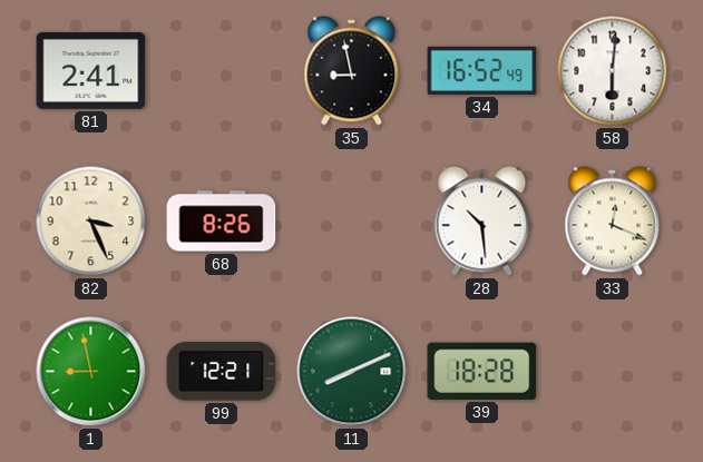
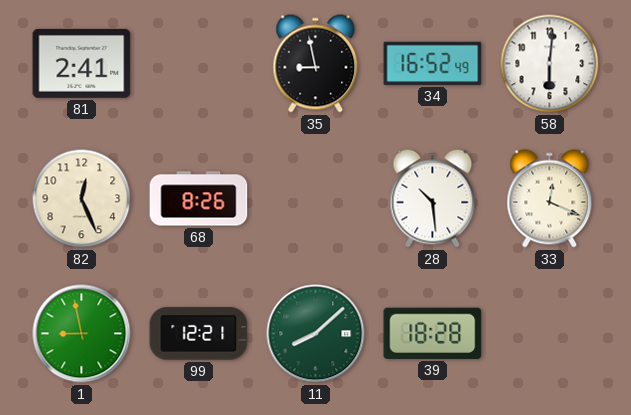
82: 3:26 -> 12:26
11: 8:11 -> 8:08
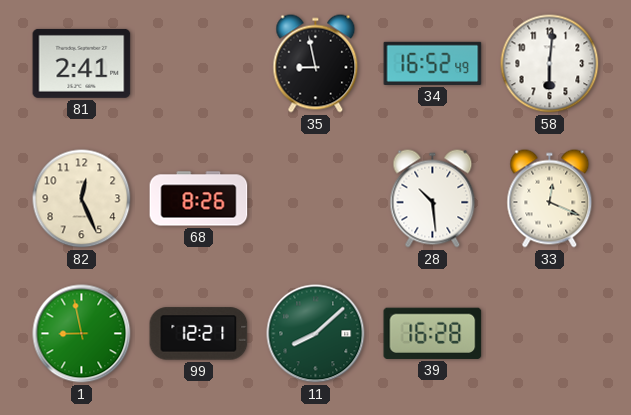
39: 18:28 -> 16:28
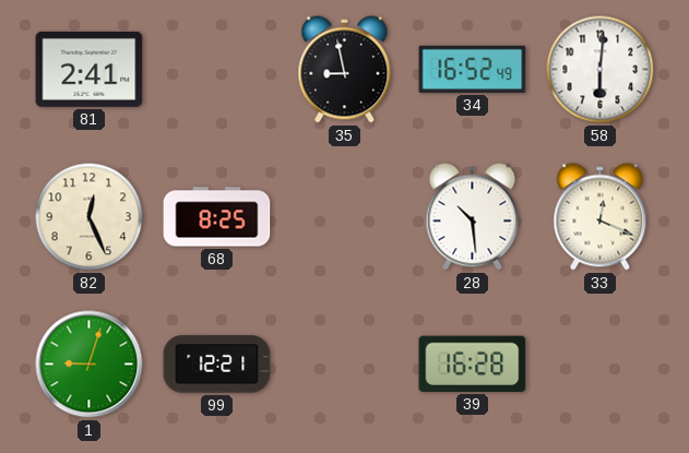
68: 8:26 -> 8:25
1: 8:58 -> 9:03
11: 8:08 -> none
